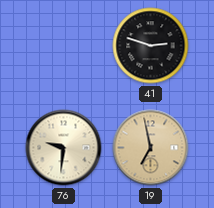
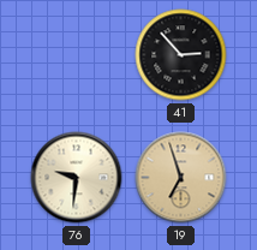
41: 2:48 -> 2:53
19: 6:58 -> 6:57
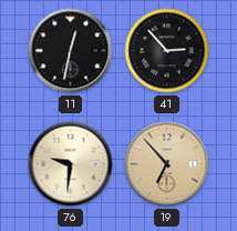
11: none -> 12:32
19: 6:57 -> 6:53
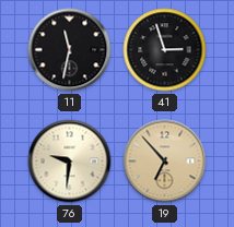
11: 12:32 -> 11:32
41: 2:53 -> 2:57
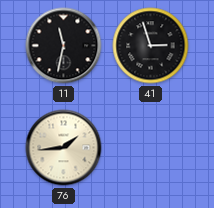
76: 9:31 -> 1:44
19: 6:53 -> none
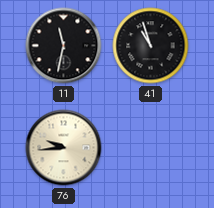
41: 2:57 -> 10:57
76: 1:44 -> 9:44
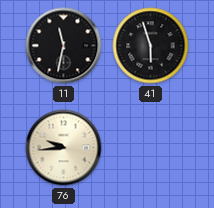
41: 10:57 -> 5:57
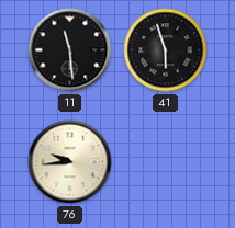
11: 11:32 -> 11:29
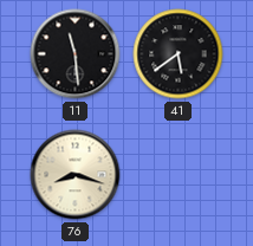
41: 5:57 -> 5:39
76: 9:44 -> 8:18
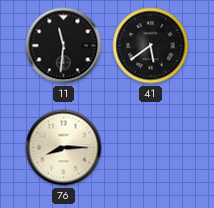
11: 11:29 -> 11:31
76: 8:18 -> 8:15
